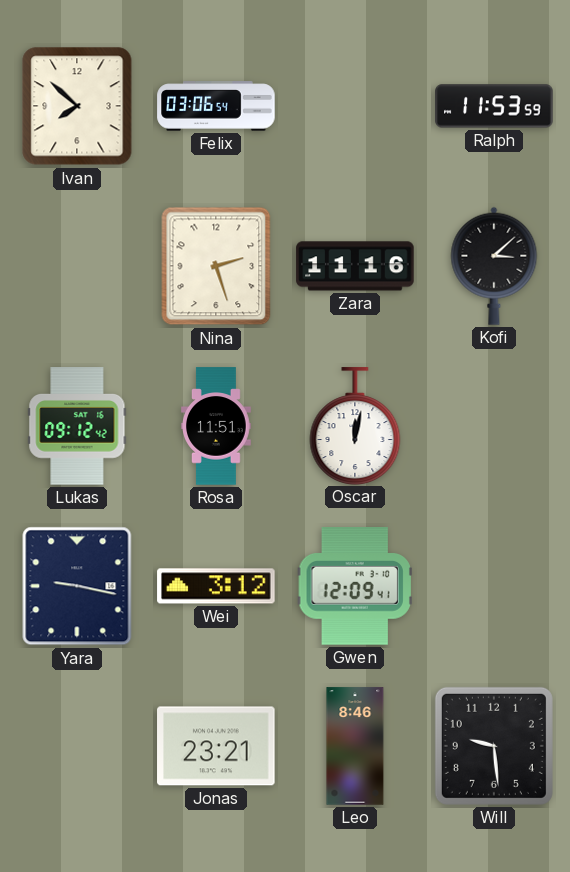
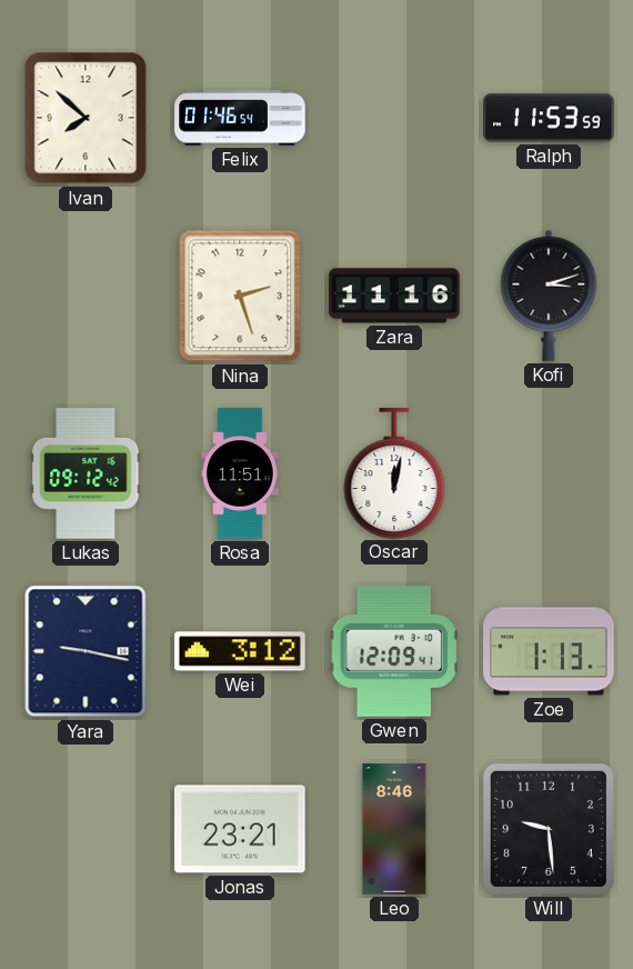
Felix: 03:06 -> 01:46
Kofi: 3:08 -> 3:12
Zoe: none -> 1:13
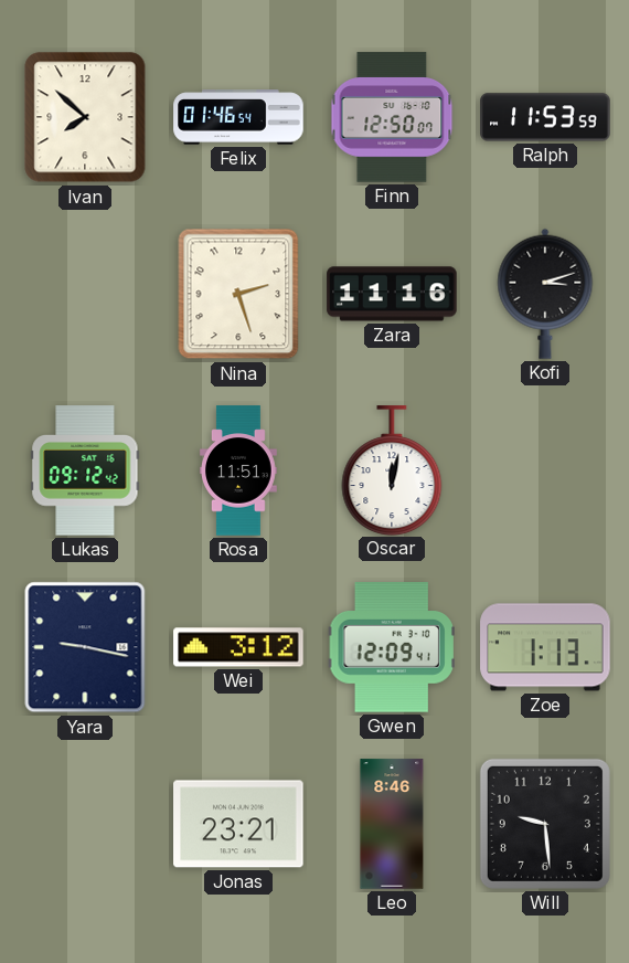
Finn: none -> 12:50
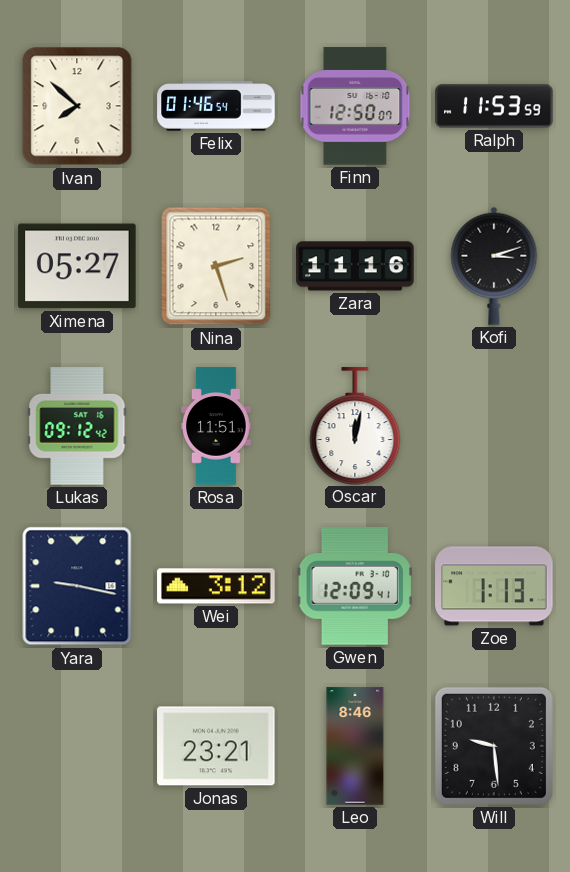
Ximena: none -> 05:27
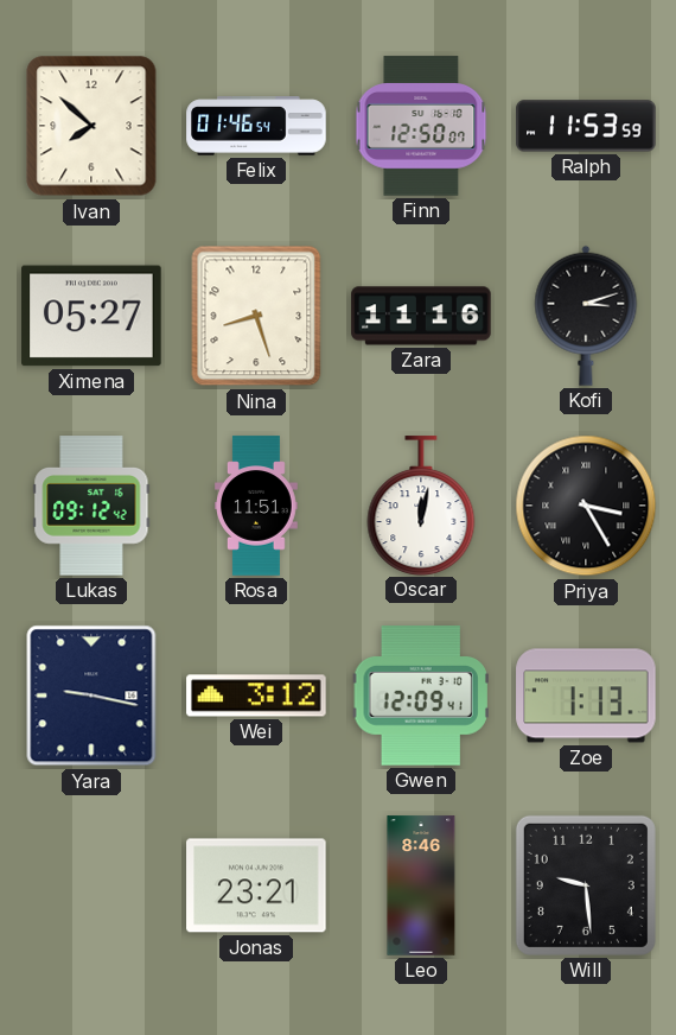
Nina: 2:27 -> 8:27
Priya: none -> 3:25
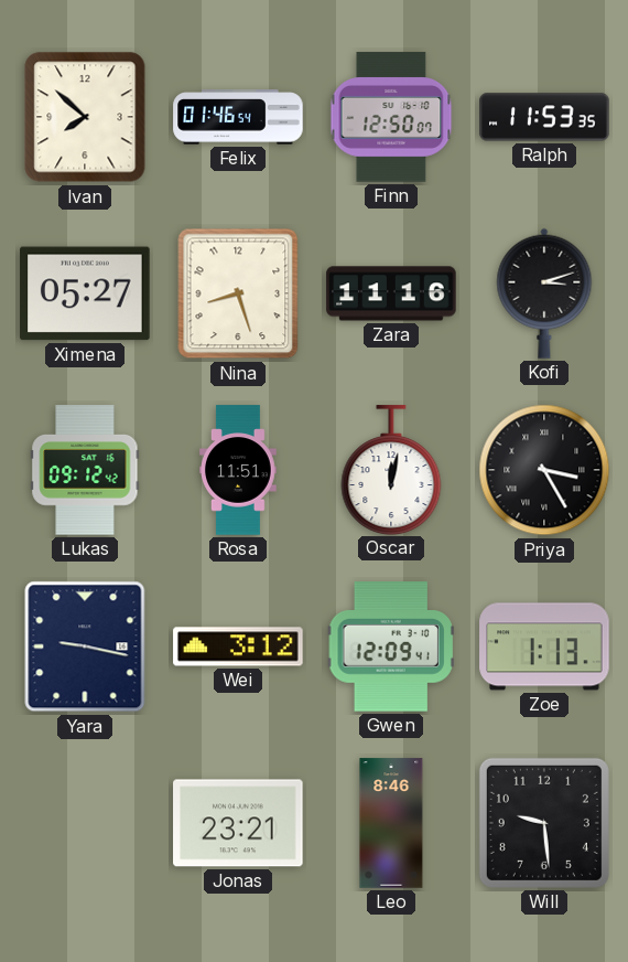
Ralph: 11:53:59 -> 11:53:35
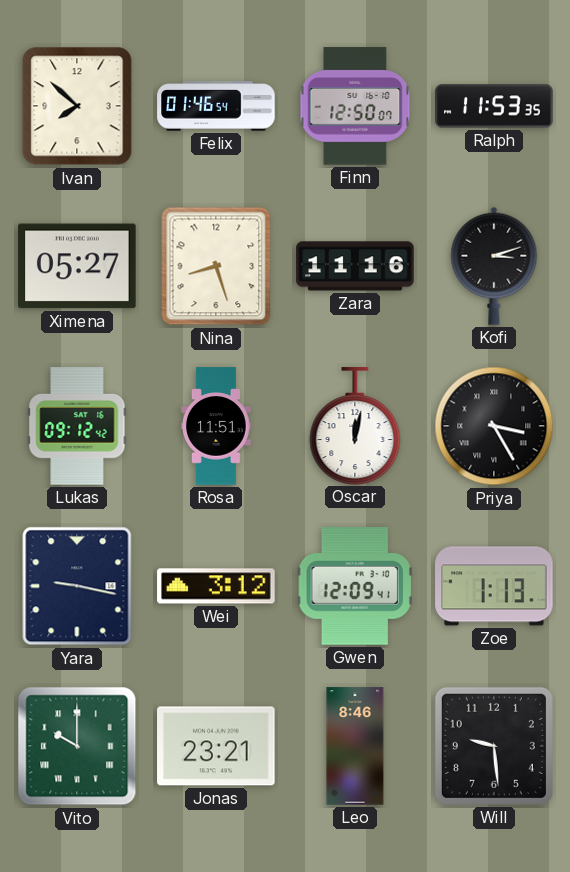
Vito: none -> 10:00
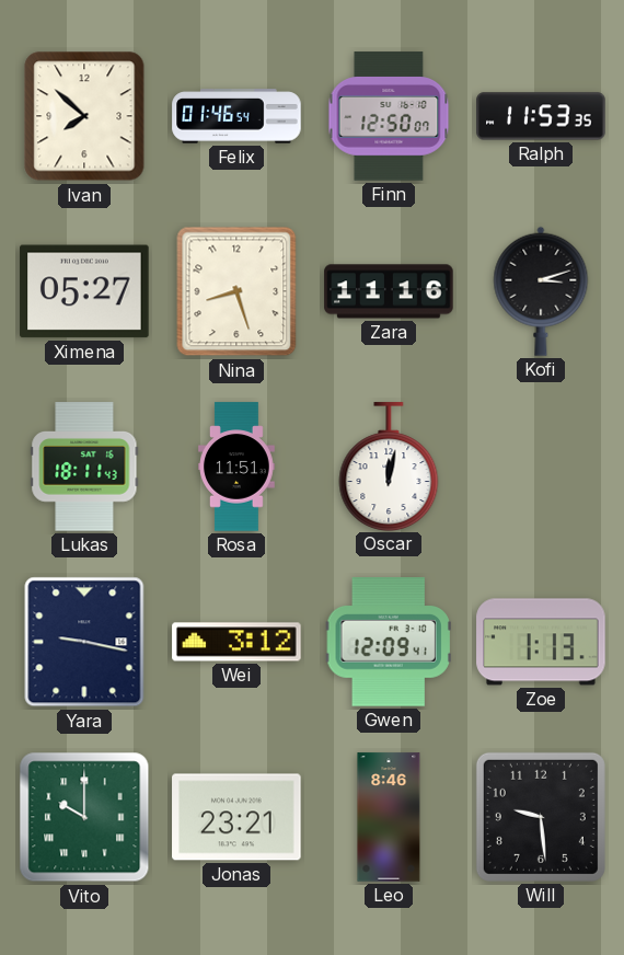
Lukas: 09:12 -> 18:11
Priya: 3:25 -> none
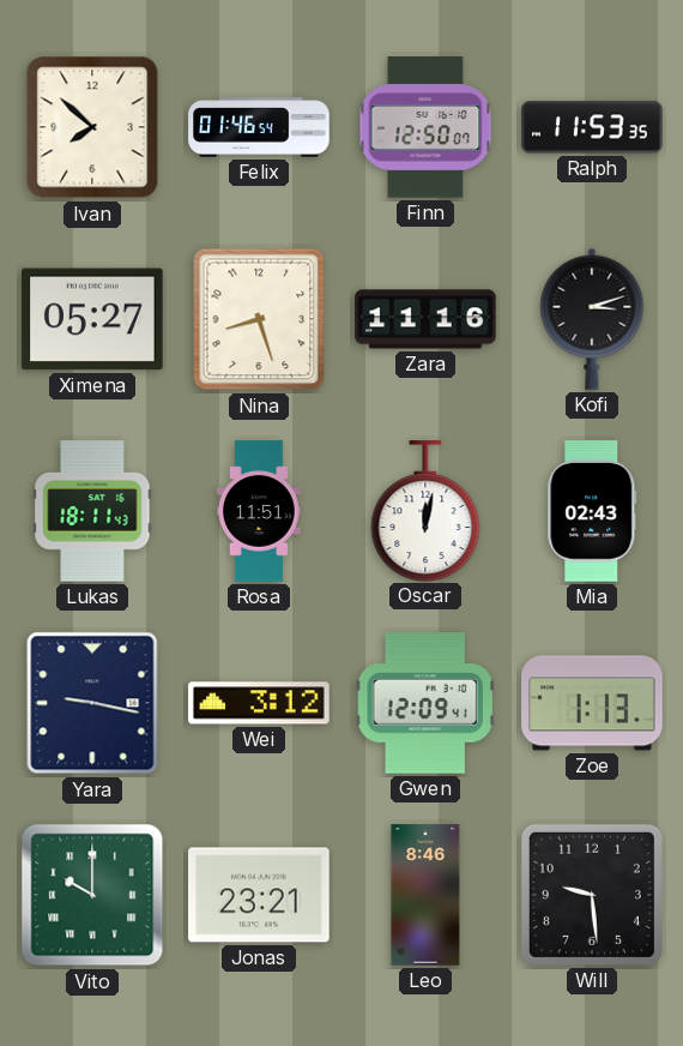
Mia: none -> 02:43
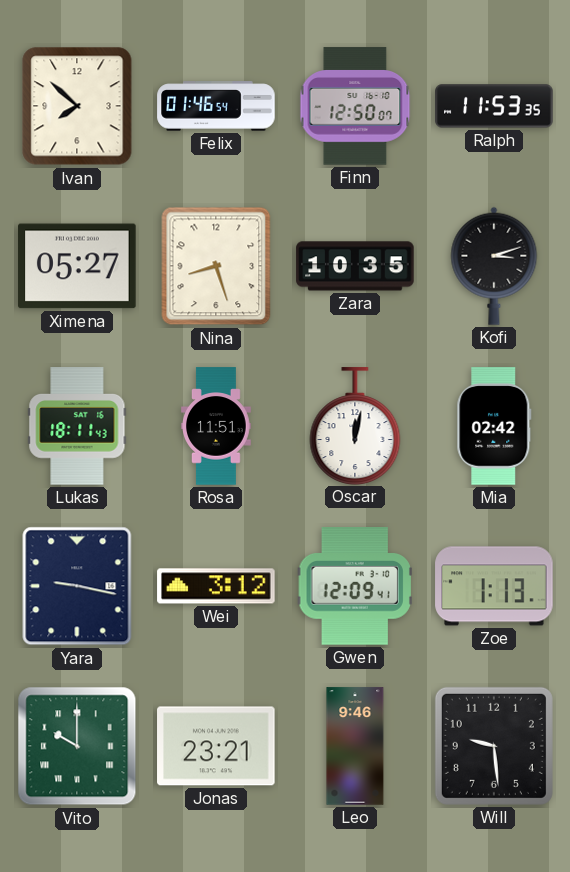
Zara: 11:16 -> 10:35
Mia: 02:43 -> 02:42
Leo: 8:46 -> 9:46
